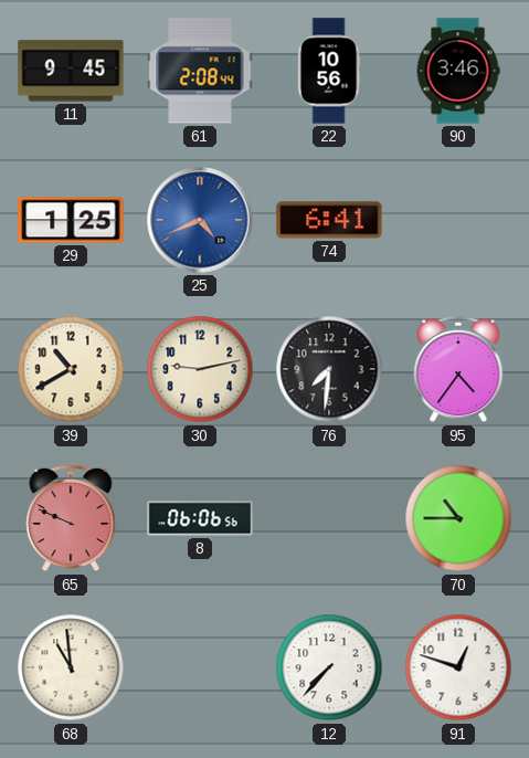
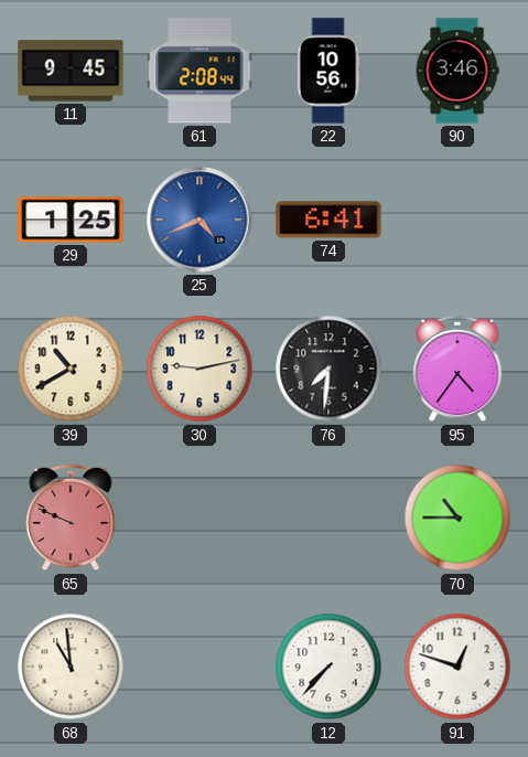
8: 06:06 -> none
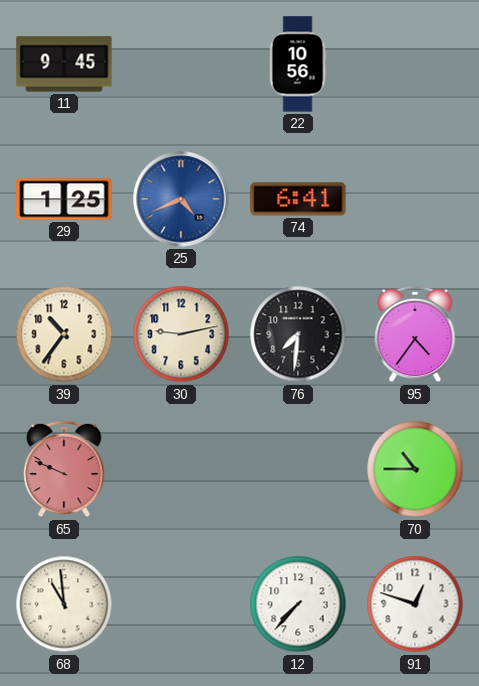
61: 2:08 -> none
90: 3:46 -> none
39: 10:40 -> 10:36
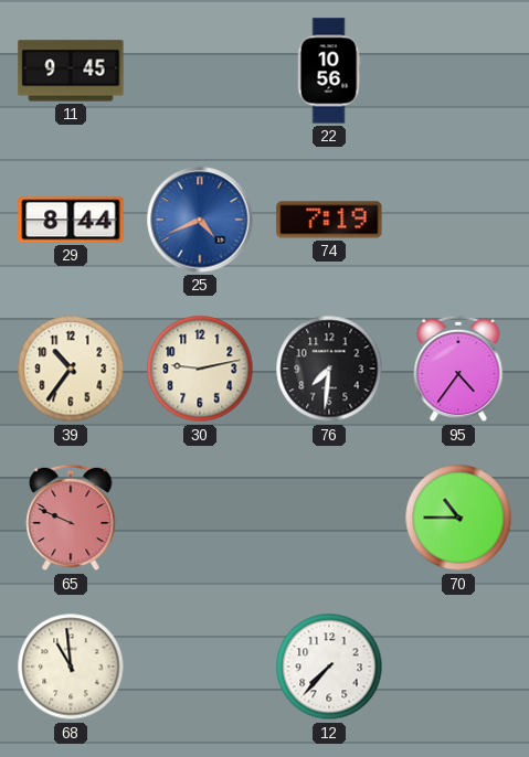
29: 1:25 -> 8:44
74: 6:41 -> 7:19
91: 12:48 -> none
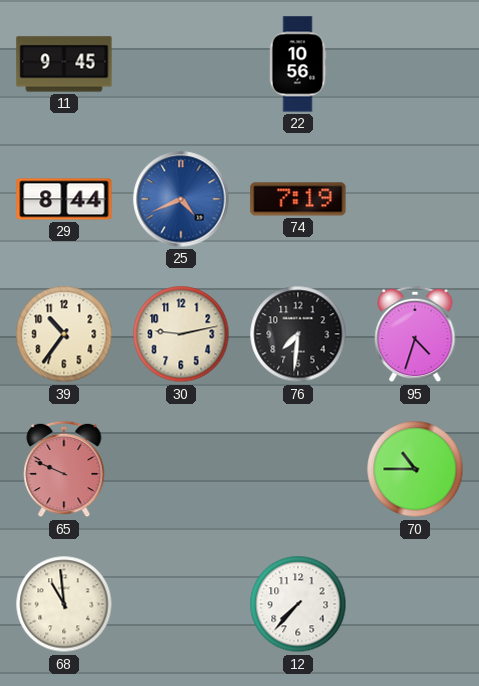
95: 4:36 -> 4:33
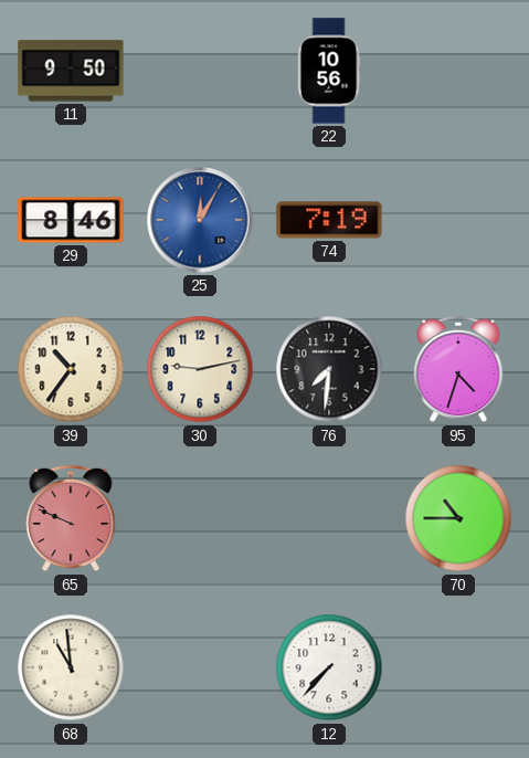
11: 9:45 -> 9:50
29: 8:44 -> 8:46
25: 4:41 -> 12:05
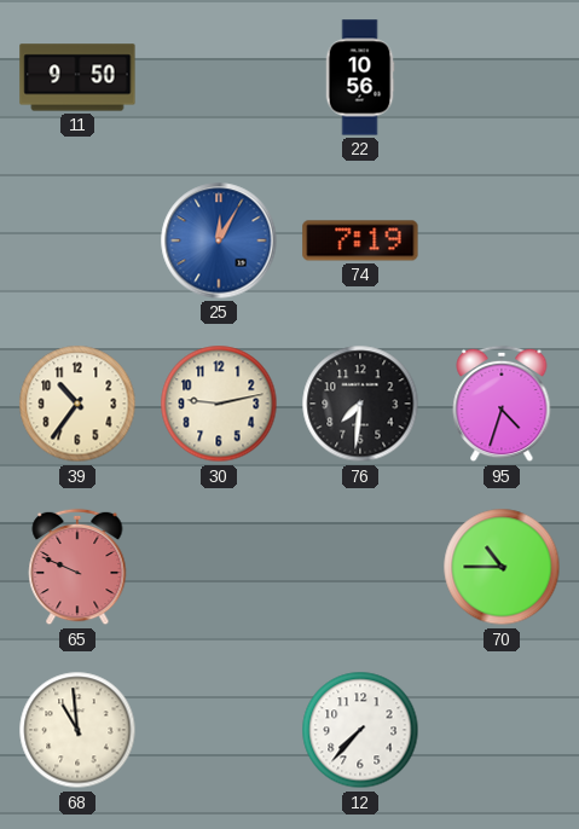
29: 8:46 -> none
